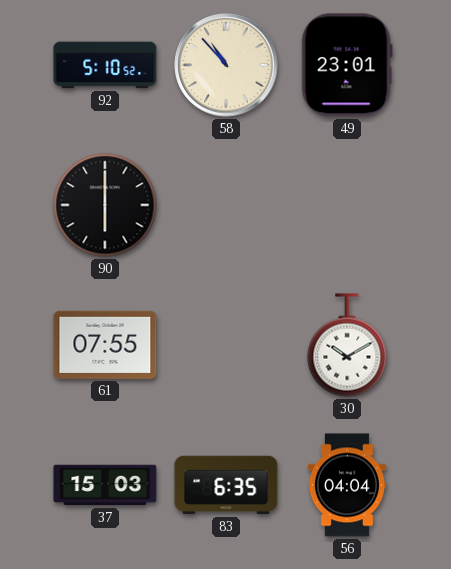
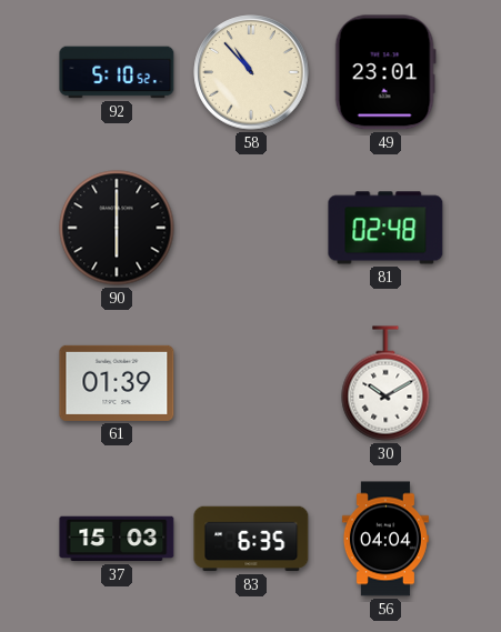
81: none -> 02:48
61: 07:55 -> 01:39
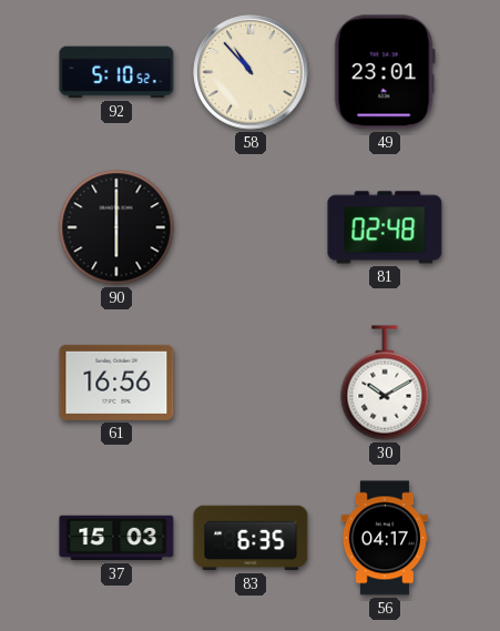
61: 01:39 -> 16:56
56: 04:04 -> 04:17
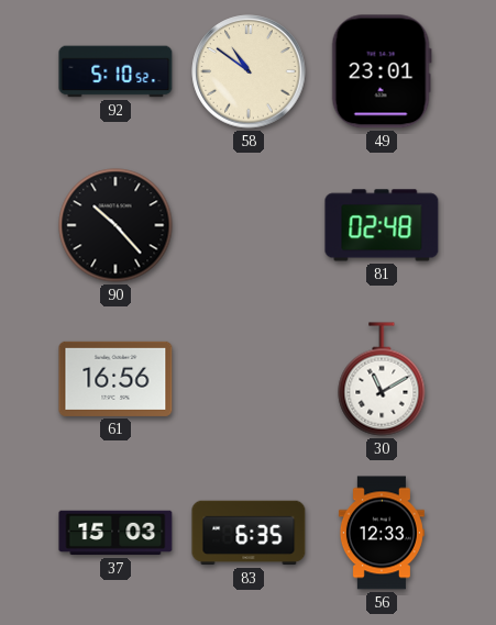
58: 10:53 -> 10:51
90: 6:00 -> 10:23
30: 10:10 -> 11:10
56: 04:17 -> 12:33
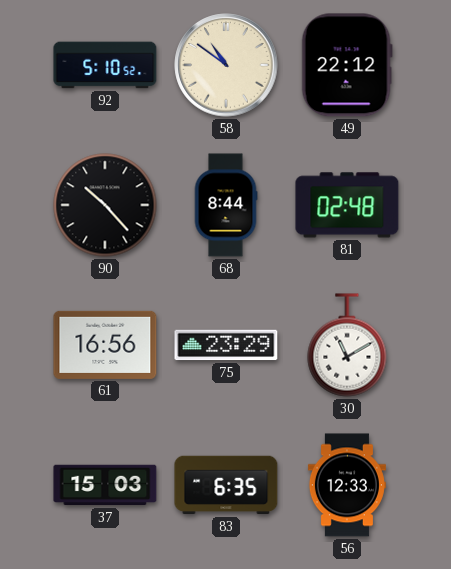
49: 23:01 -> 22:12
68: none -> 8:44
75: none -> 23:29
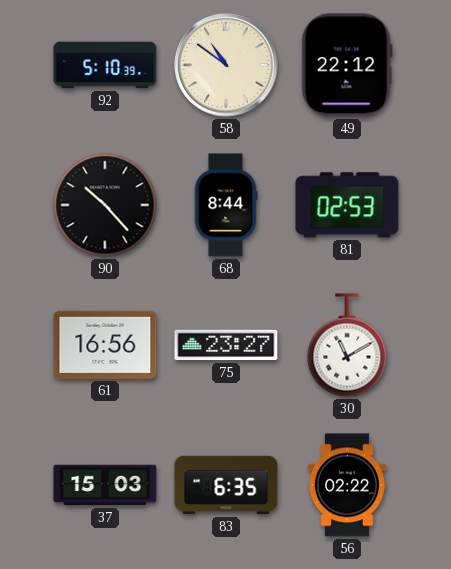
92: 5:10:52 -> 5:10:39
81: 02:48 -> 02:53
75: 23:29 -> 23:27
56: 12:33 -> 02:22
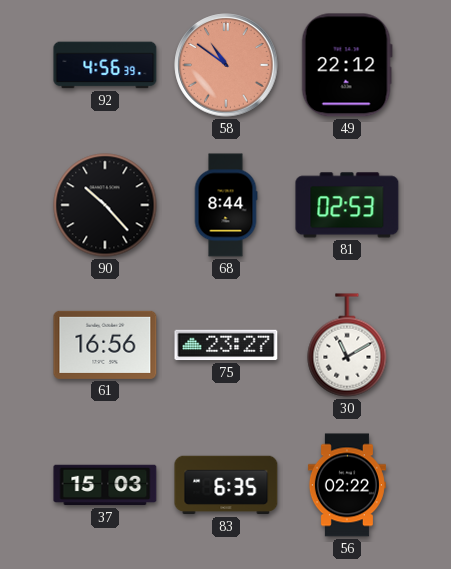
92: 5:10 -> 4:56
58 dial: cream -> salmon
